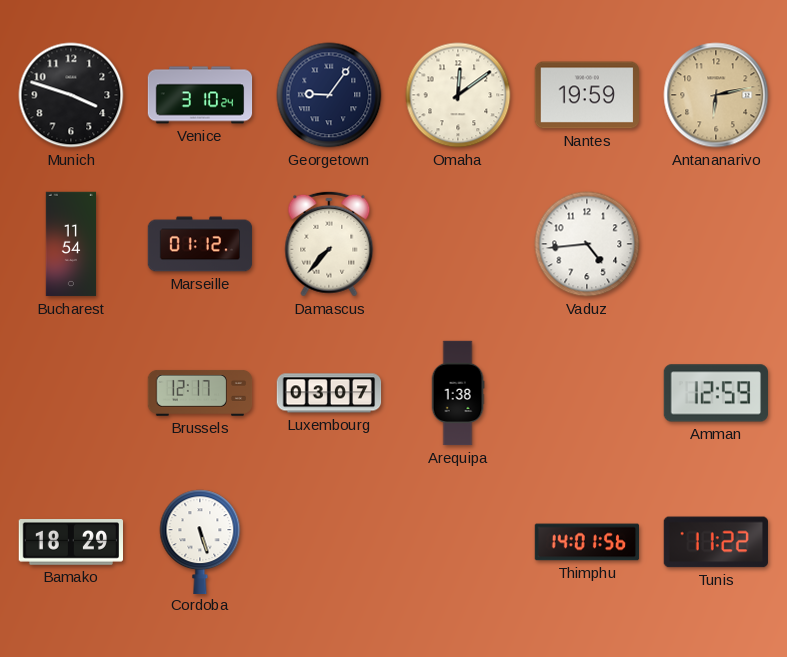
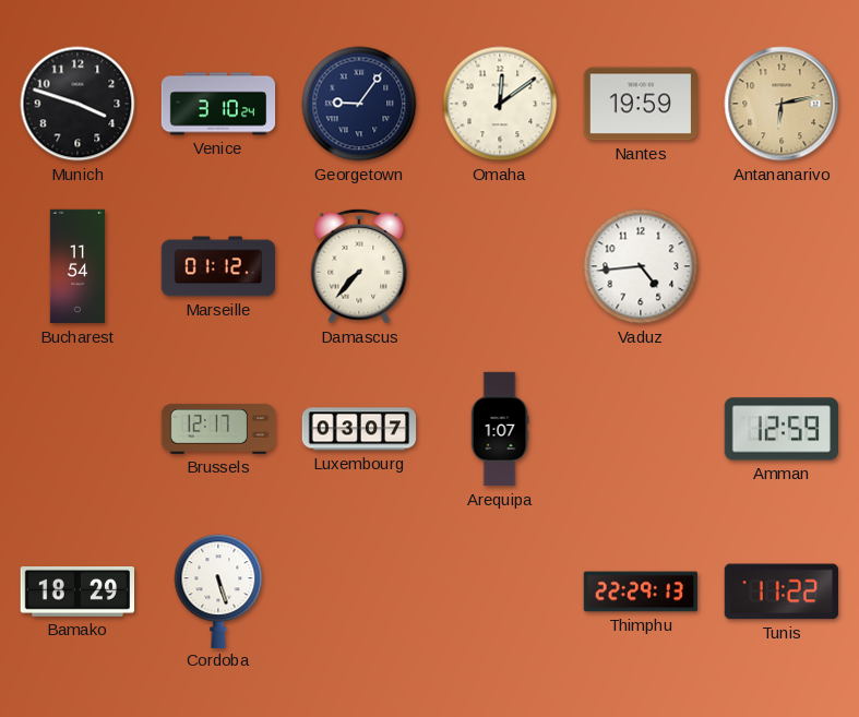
Arequipa: 1:38 -> 1:07
Thimphu: 14:01 -> 22:29
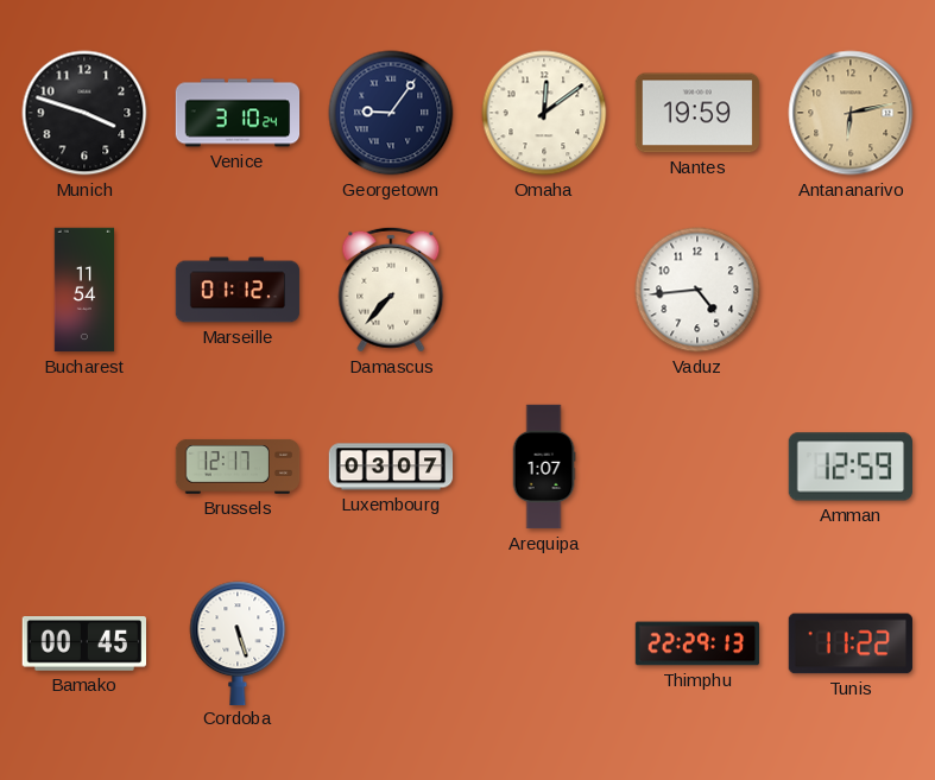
Bamako: 18:29 -> 00:45
